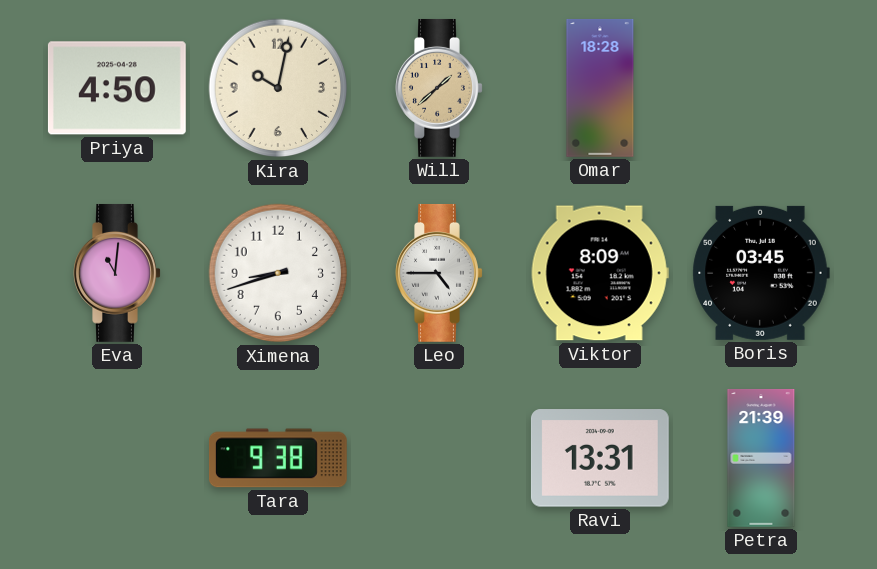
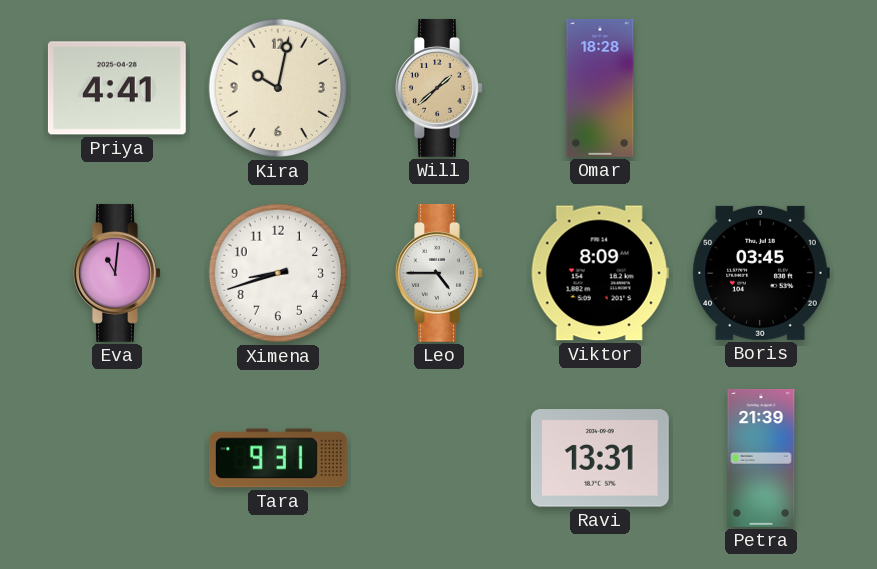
Priya: 4:50 -> 4:41
Tara: 9:38 -> 9:31
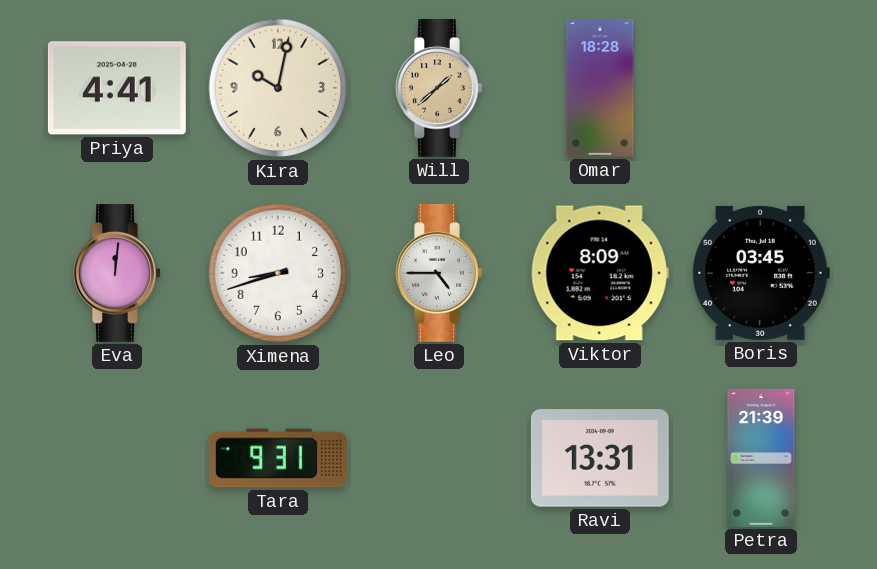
Eva: 11:01 -> 12:01
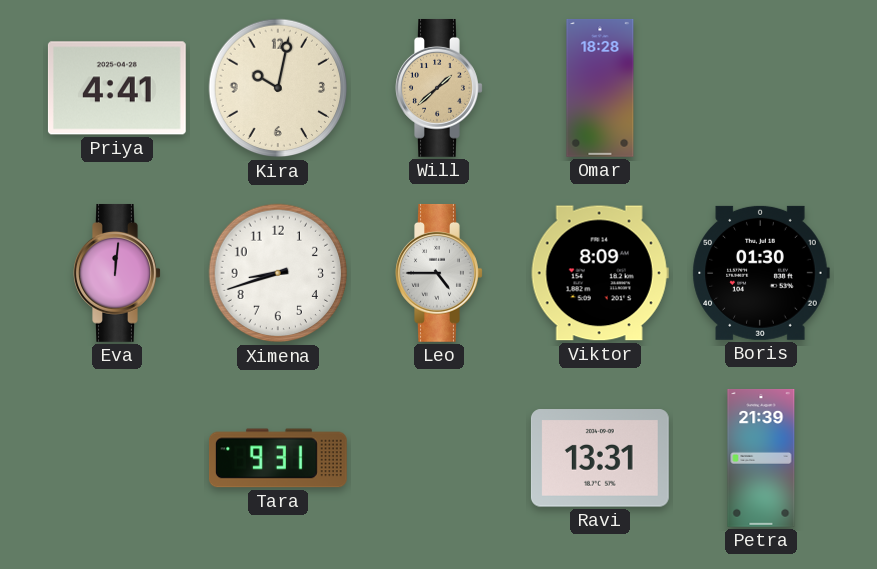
Boris: 03:45 -> 01:30
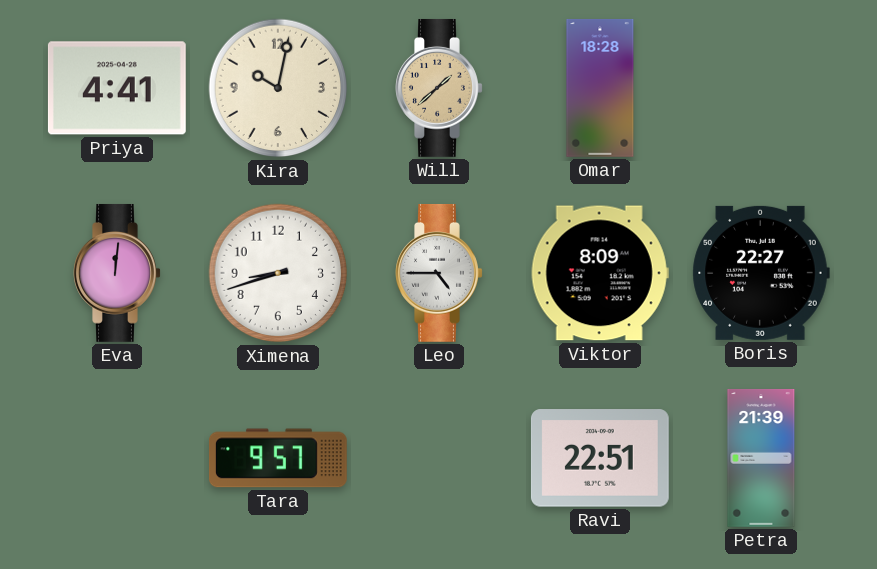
Boris: 01:30 -> 22:27
Tara: 9:31 -> 9:57
Ravi: 13:31 -> 22:51
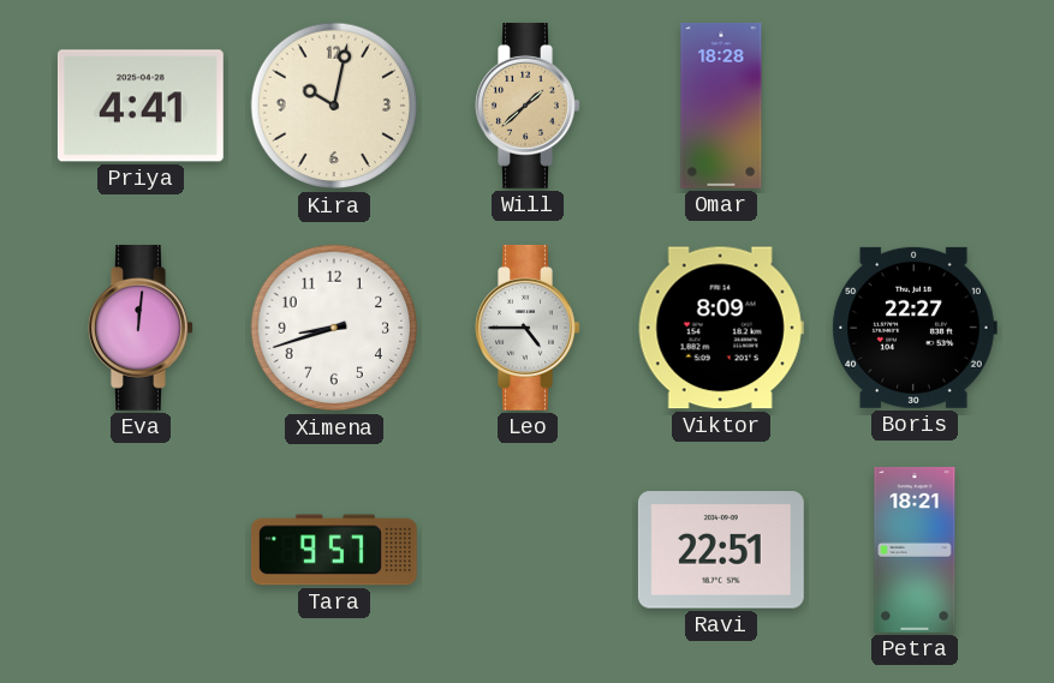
Petra: 21:39 -> 18:21
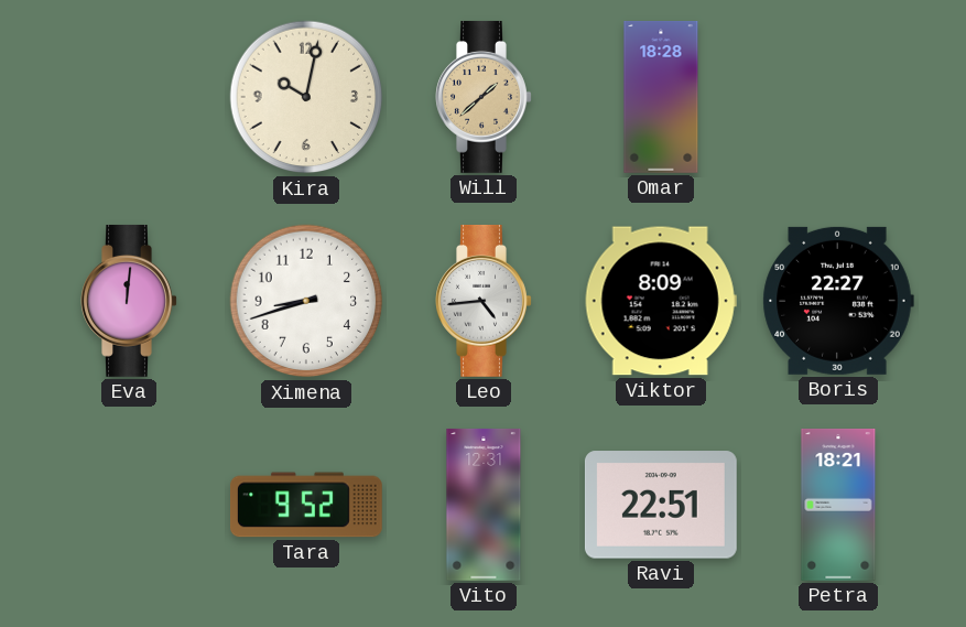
Priya: 4:41 -> none
Leo: 4:45 -> 4:44
Tara: 9:57 -> 9:52
Vito: none -> 12:31
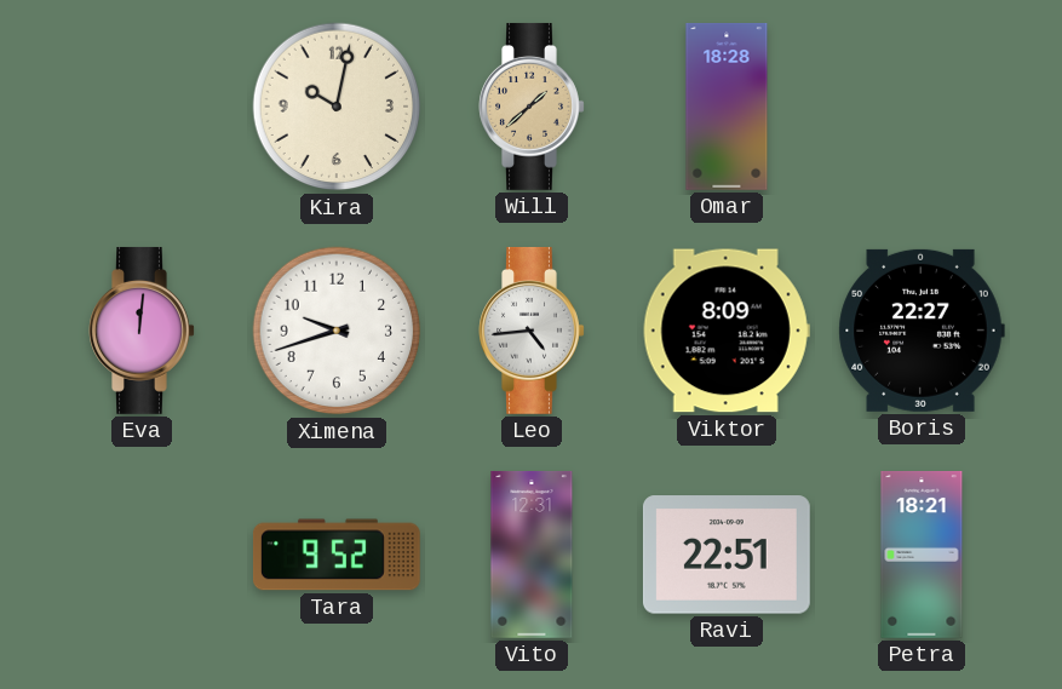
Ximena: 8:42 -> 9:42
